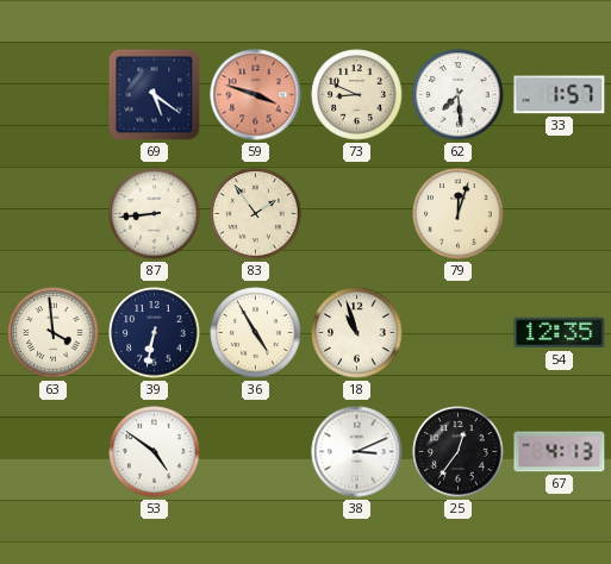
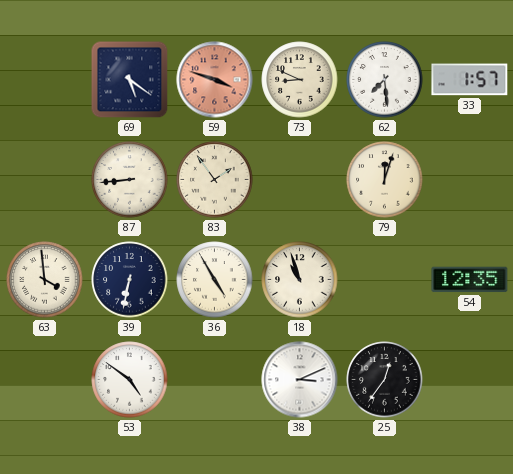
67: 4:13 -> none
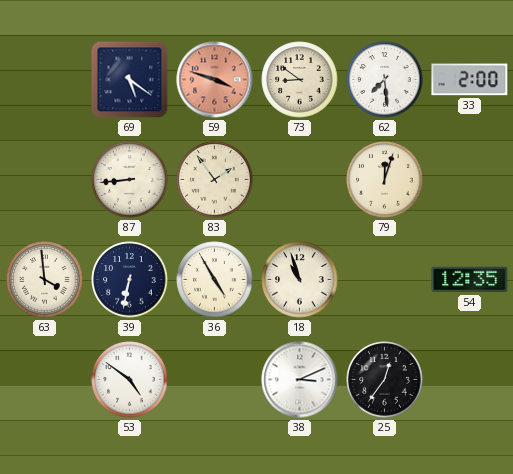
73: 8:49 -> 8:51
33: 1:57 -> 2:00
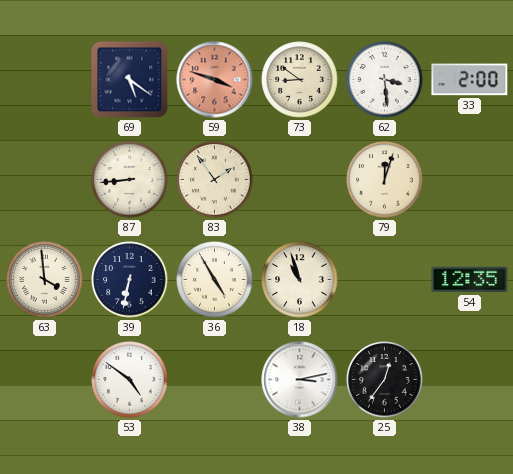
62: 7:29 -> 3:29
38: 3:11 -> 3:13
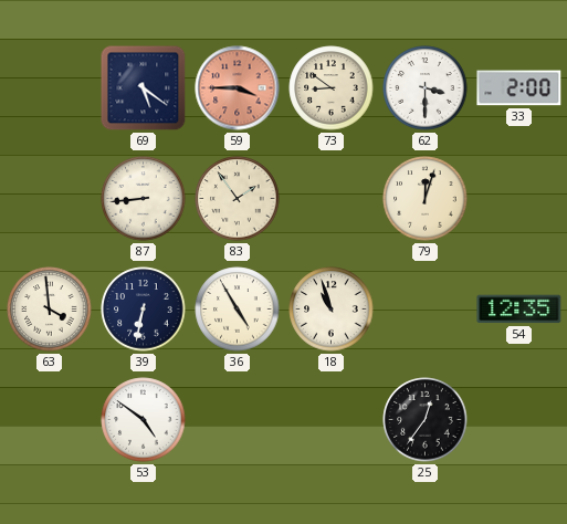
59: 3:48 -> 3:45
62: 3:29 -> 3:30
38: 3:13 -> none
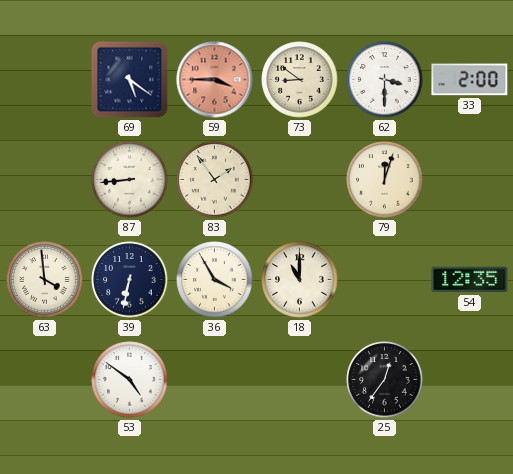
36: 4:55 -> 3:55
18: 10:57 -> 11:00
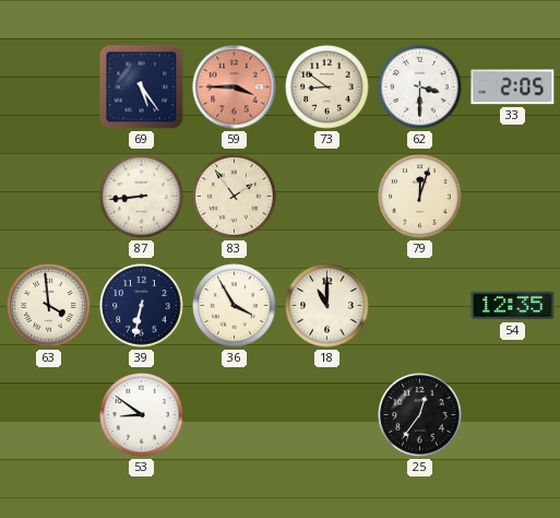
69: 5:21 -> 5:24
33: 2:00 -> 2:05
53: 4:51 -> 8:51
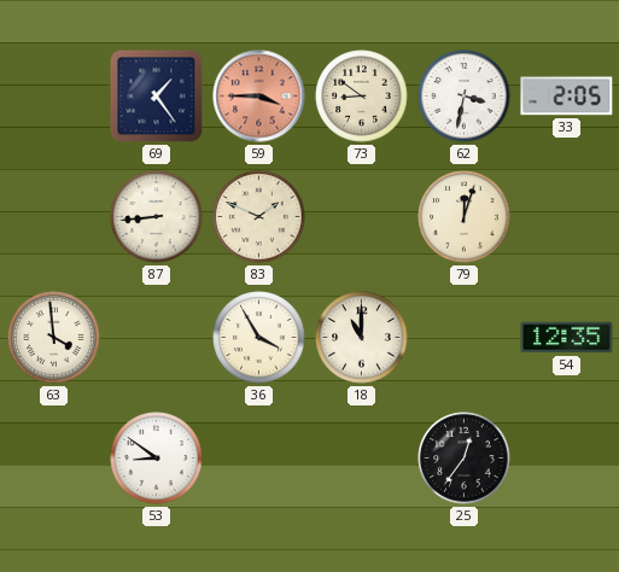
69: 5:24 -> 1:24
62: 3:30 -> 3:32
83: 1:54 -> 1:49
39: 6:32 -> none
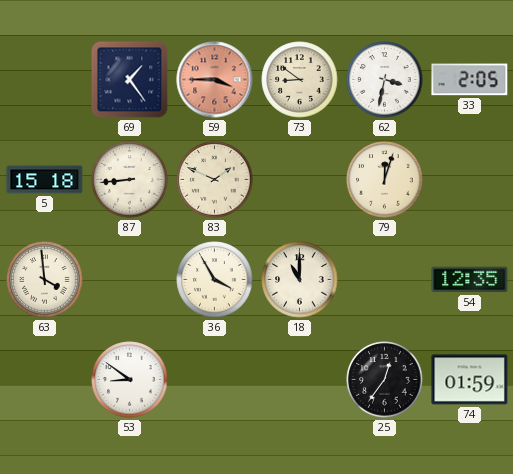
5: none -> 15:18
74: none -> 01:59
